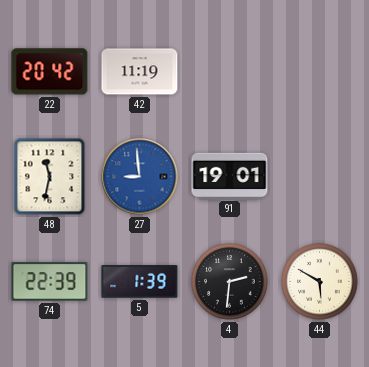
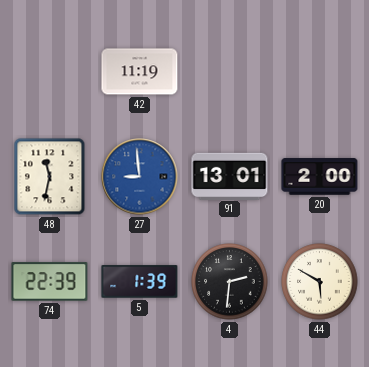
22: 20:42 -> none
91: 19:01 -> 13:01
20: none -> 2:00
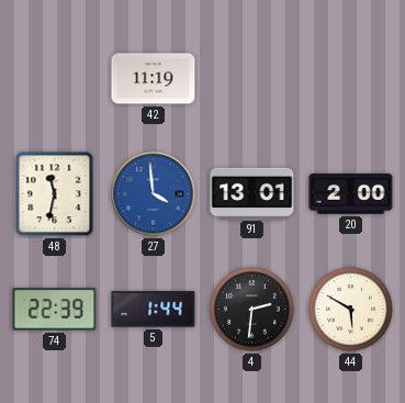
27: 8:59 -> 3:59
5: 1:39 -> 1:44
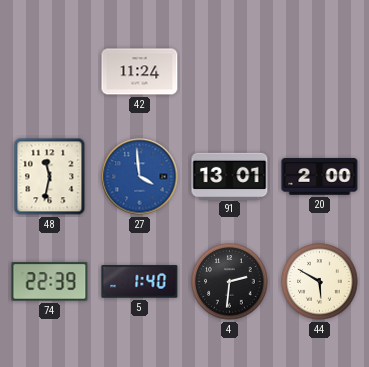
42: 11:19 -> 11:24
5: 1:44 -> 1:40
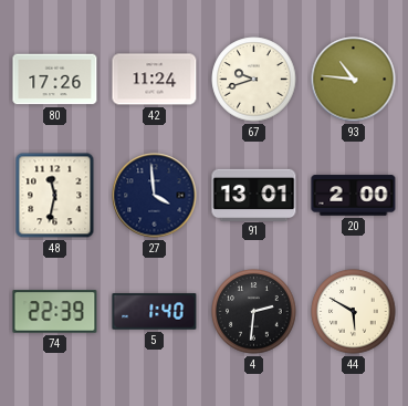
80: none -> 17:26
67: none -> 9:42
93: none -> 10:46
27 dial: blue -> navy
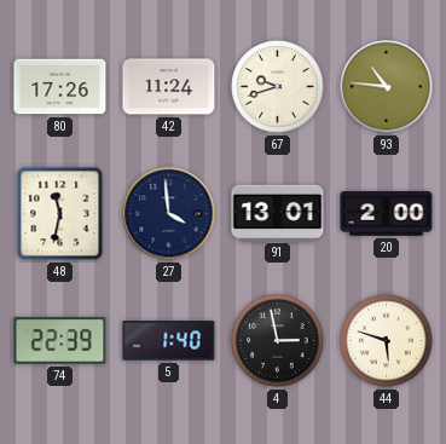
4: 2:31 -> 2:58
44: 5:50 -> 5:48
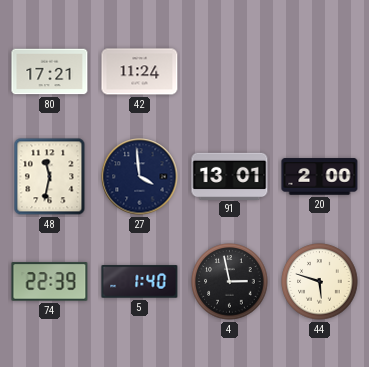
80: 17:26 -> 17:21
67: 9:42 -> none
93: 10:46 -> none
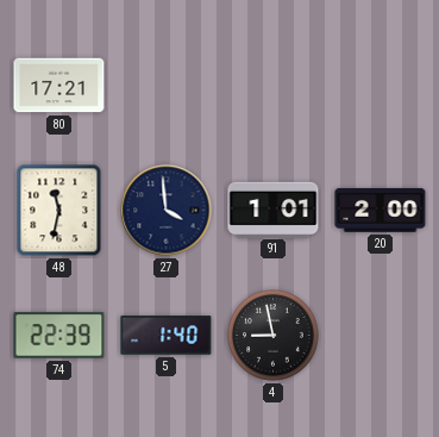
42: 11:24 -> none
91: 13:01 -> 1:01
4: 2:58 -> 8:58
44: 5:48 -> none
